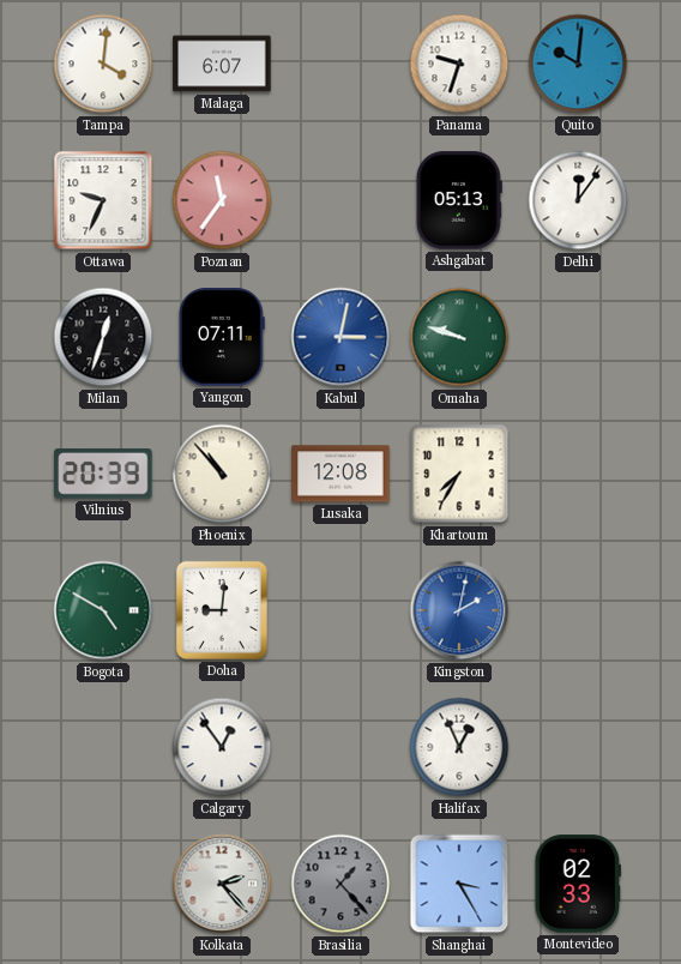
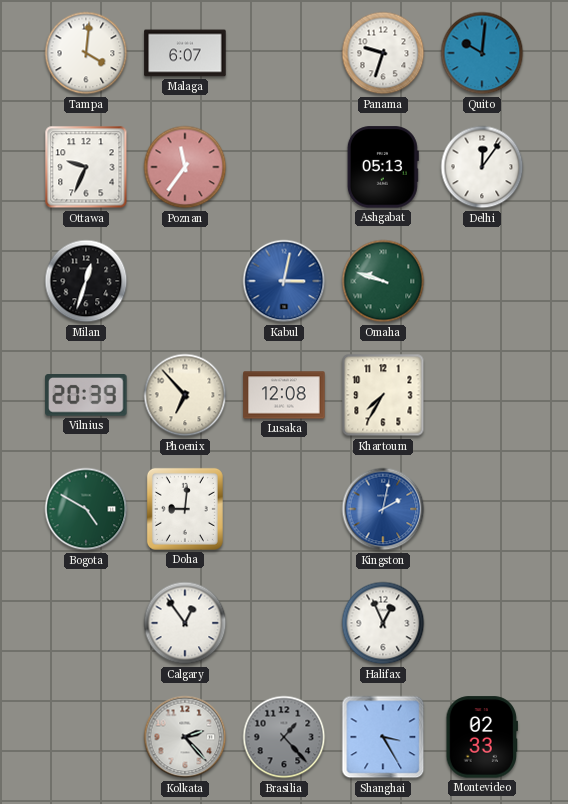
Yangon: 07:11 -> none
Phoenix: 10:53 -> 6:53
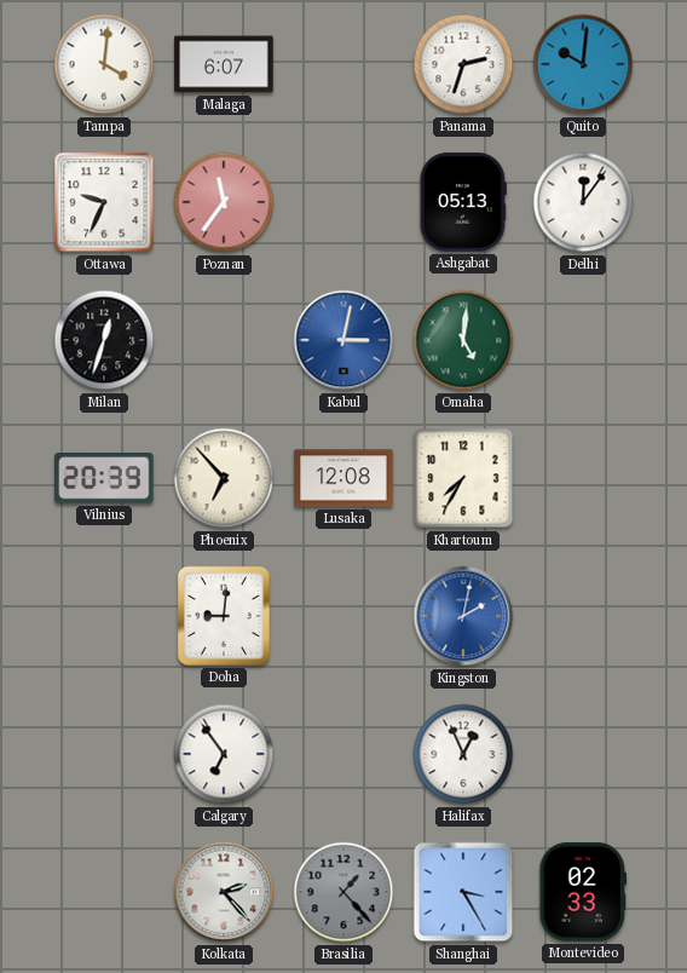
Panama: 9:33 -> 2:33
Omaha: 9:48 -> 5:01
Bogota: 4:50 -> none
Calgary: 12:54 -> 6:54
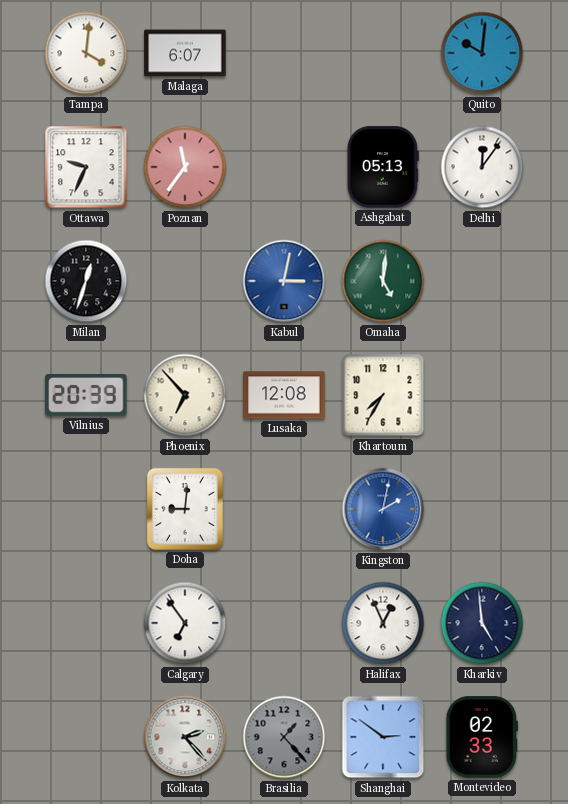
Panama: 2:33 -> none
Kharkiv: none -> 4:59
Shanghai: 3:25 -> 2:51
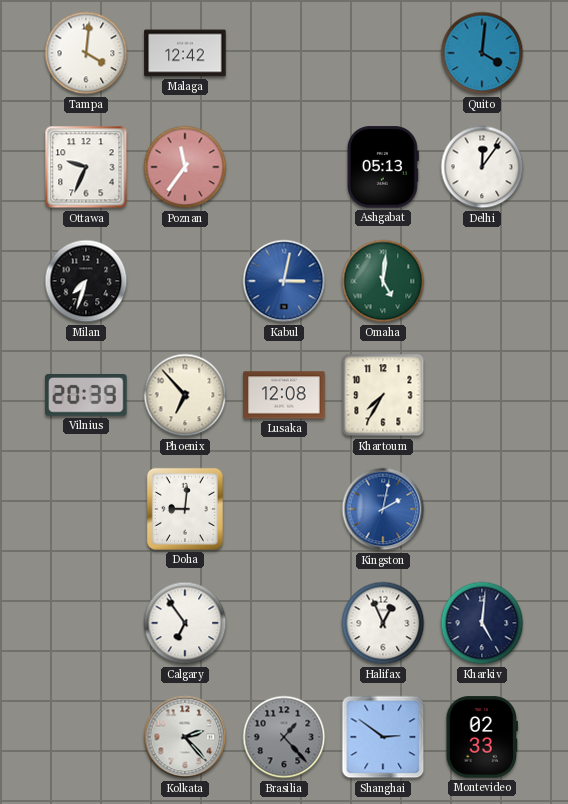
Malaga: 6:07 -> 12:42
Quito: 10:01 -> 4:01
Milan: 12:33 -> 7:33
Kharkiv: 4:59 -> 5:01
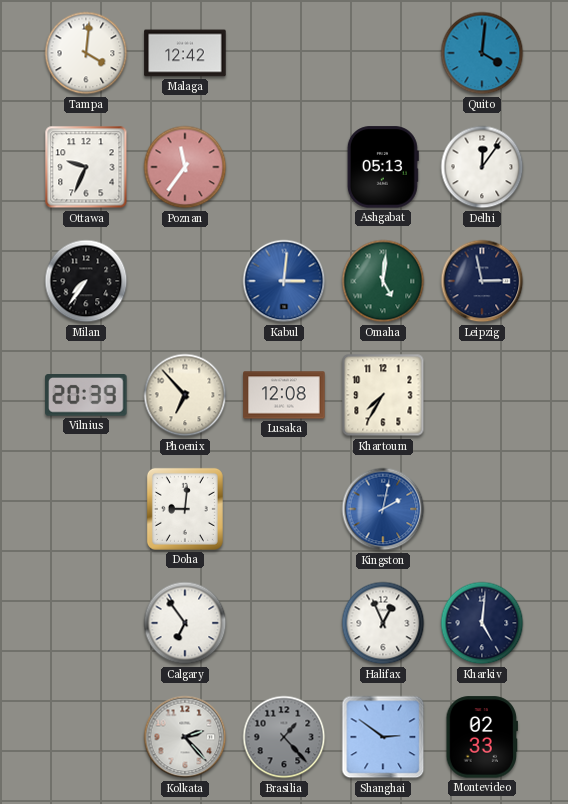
Milan: 7:33 -> 7:36
Kabul: 3:02 -> 3:01
Leipzig: none -> 2:58
